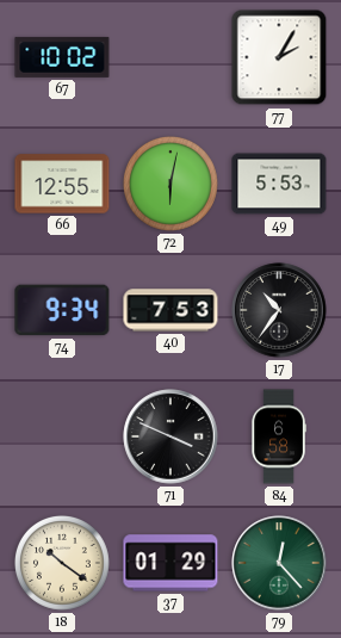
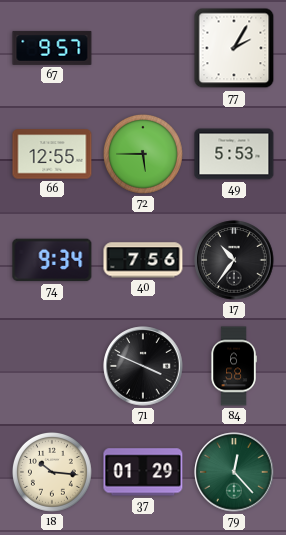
67: 10:02 -> 9:57
72: 6:02 -> 5:45
40: 7:53 -> 7:56
18: 10:21 -> 10:16
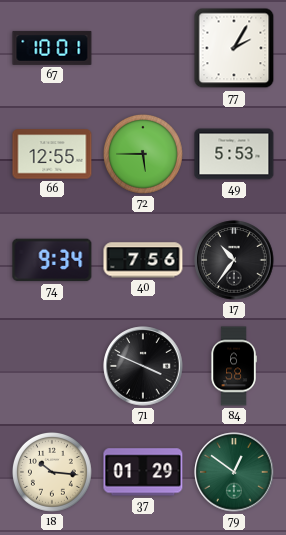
67: 9:57 -> 10:01
79: 12:23 -> 12:51
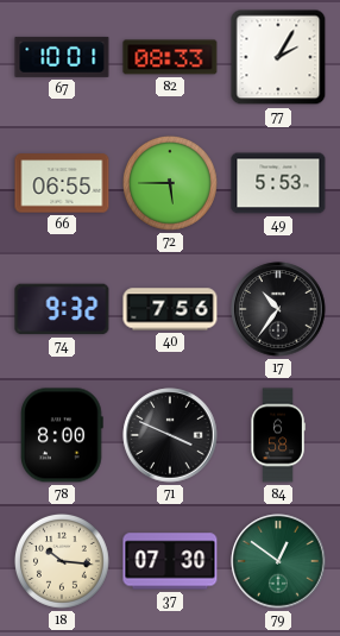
82: none -> 08:33
66: 12:55 -> 06:55
74: 9:34 -> 9:32
78: none -> 8:00
37: 01:29 -> 07:30
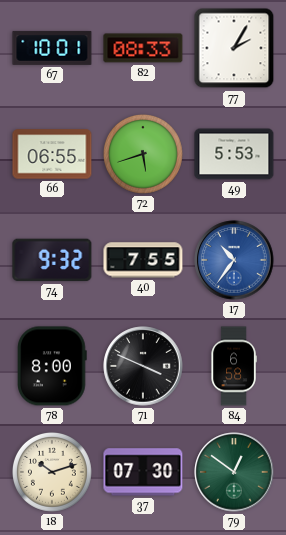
72: 5:45 -> 5:42
40: 7:56 -> 7:55
17 dial: black -> blue
18: 10:16 -> 10:12
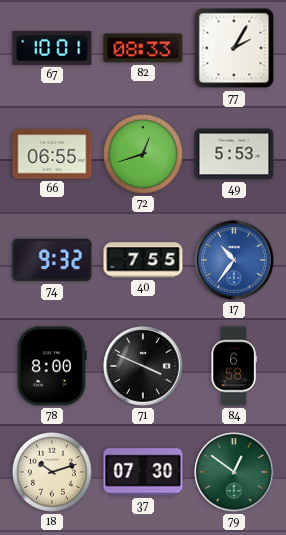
72: 5:42 -> 12:42
